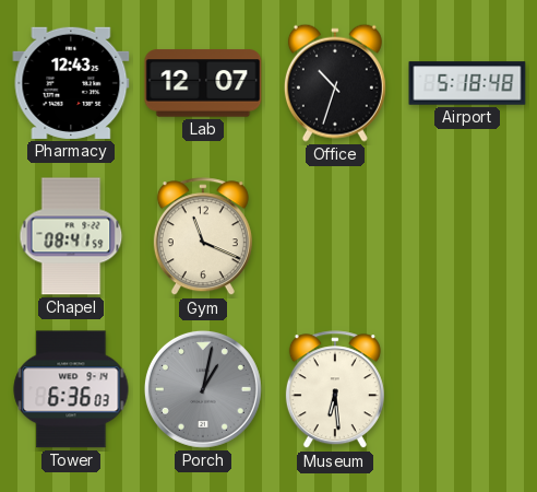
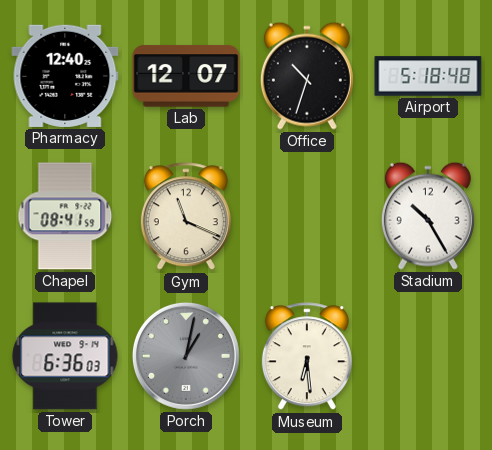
Pharmacy: 12:43 -> 12:40
Stadium: none -> 10:25
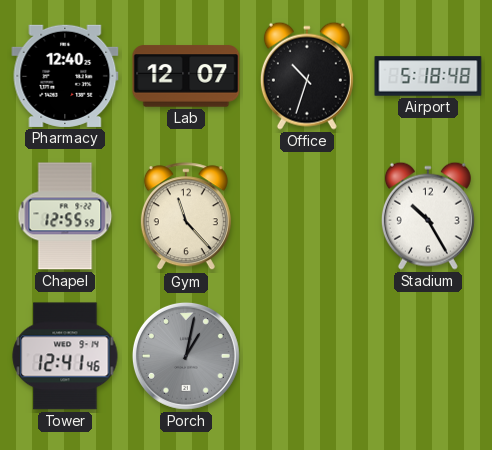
Chapel: 08:41 -> 12:55
Gym: 11:19 -> 11:23
Tower: 6:36 -> 12:41
Museum: 6:29 -> none
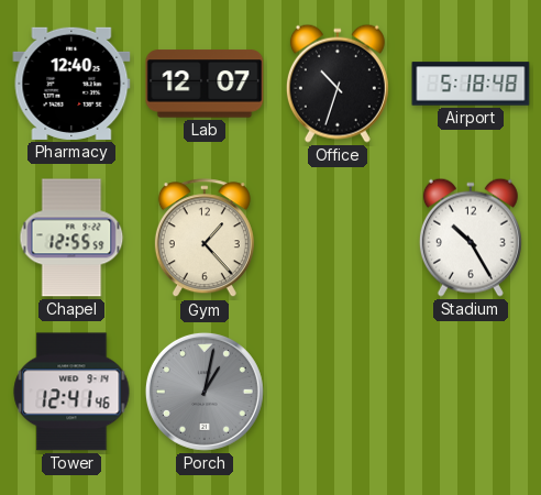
Gym: 11:23 -> 1:23
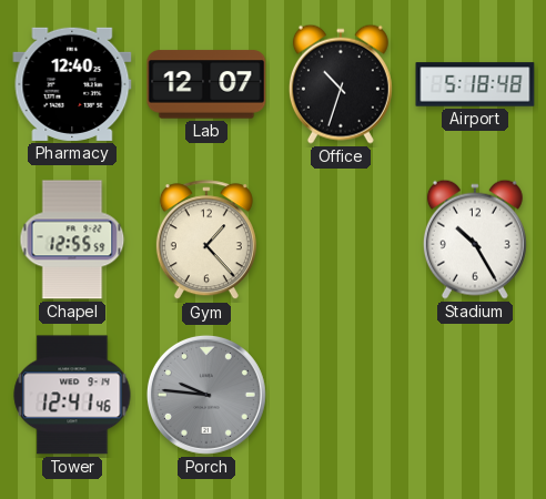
Porch: 1:02 -> 9:46
